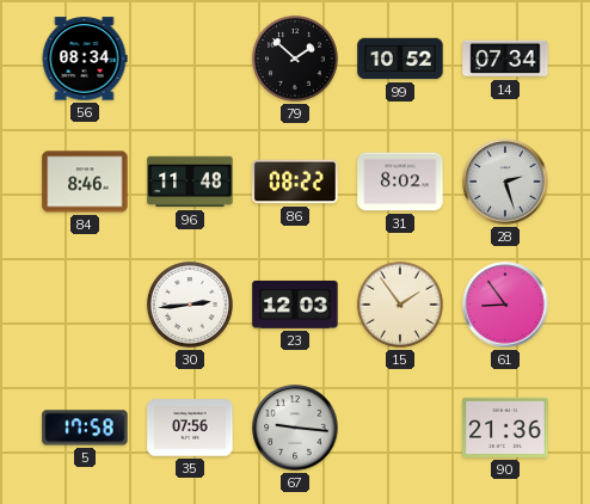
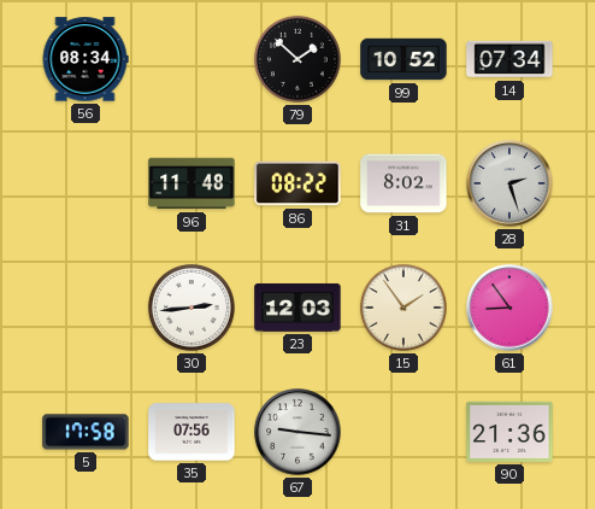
84: 8:46 -> none
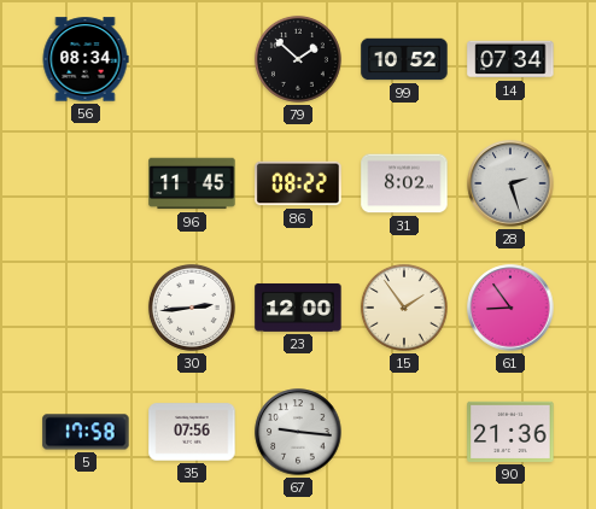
96: 11:48 -> 11:45
23: 12:03 -> 12:00
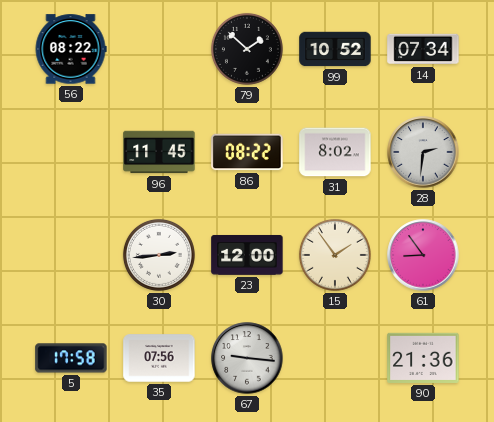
56: 08:34 -> 08:22
28: 2:27 -> 2:31
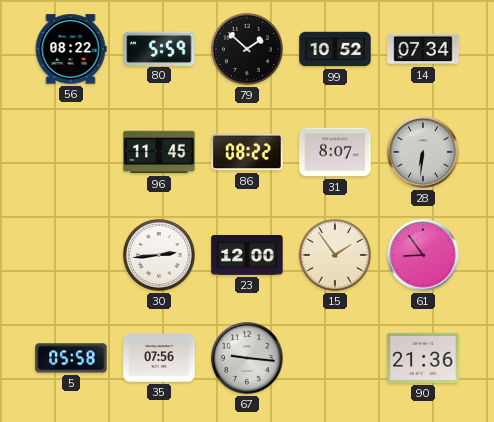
80: none -> 5:59
31: 8:02 -> 8:07
28: 2:31 -> 6:31
5: 17:58 -> 05:58
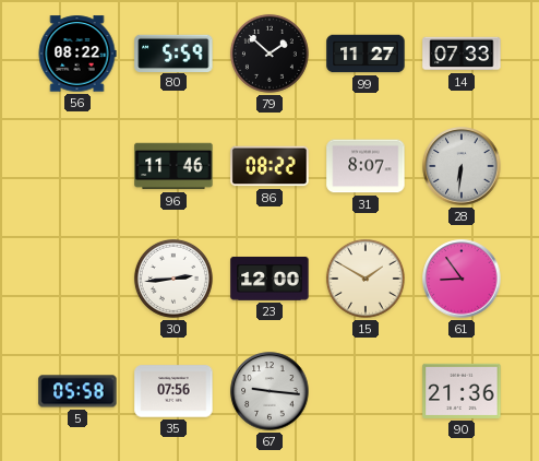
99: 10:52 -> 11:27
14: 07:34 -> 07:33
96: 11:45 -> 11:46
15: 1:54 -> 1:50
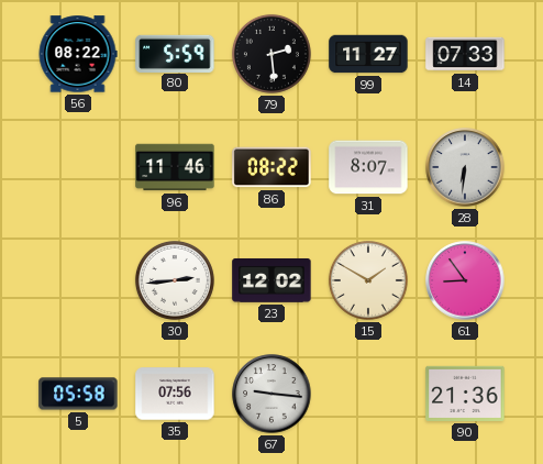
79: 1:52 -> 2:29
23: 12:00 -> 12:02
